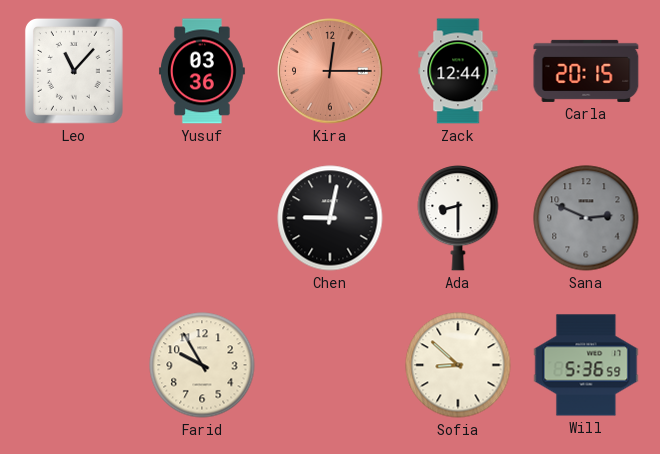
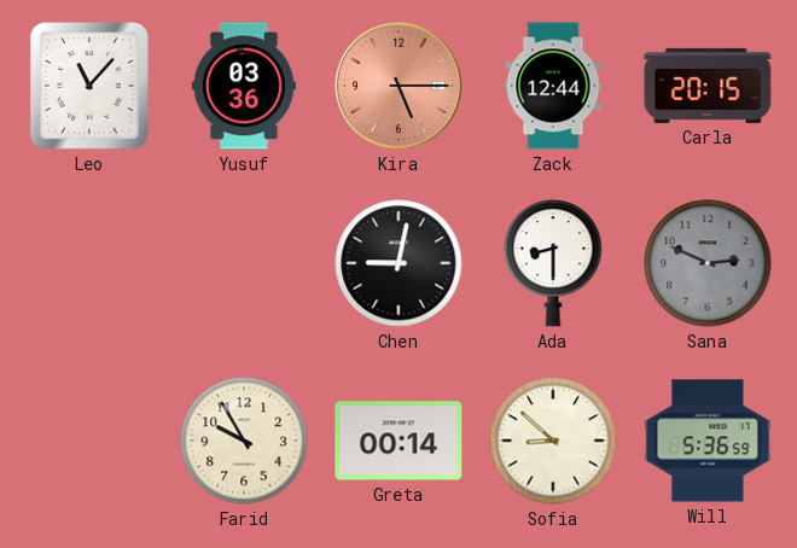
Kira: 12:15 -> 5:15
Greta: none -> 00:14
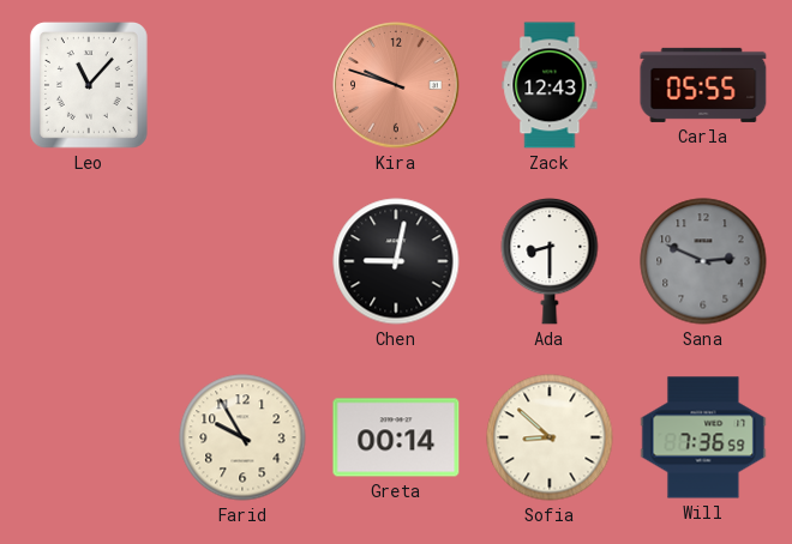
Yusuf: 03:36 -> none
Kira: 5:15 -> 9:48
Zack: 12:44 -> 12:43
Carla: 20:15 -> 05:55
Will: 5:36 -> 7:36
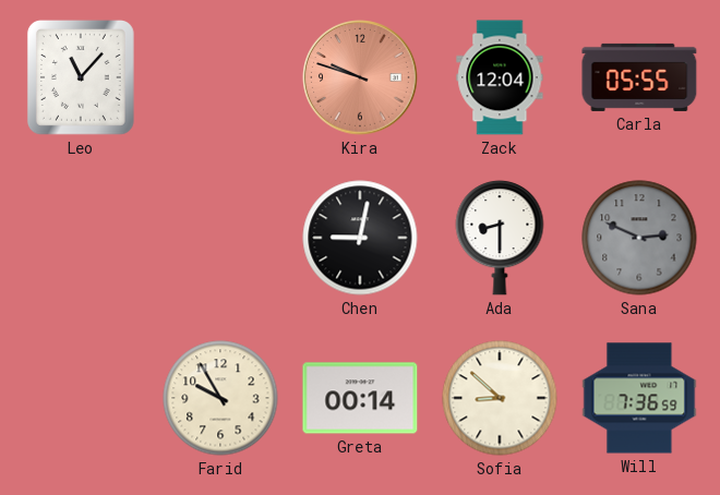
Zack: 12:43 -> 12:04
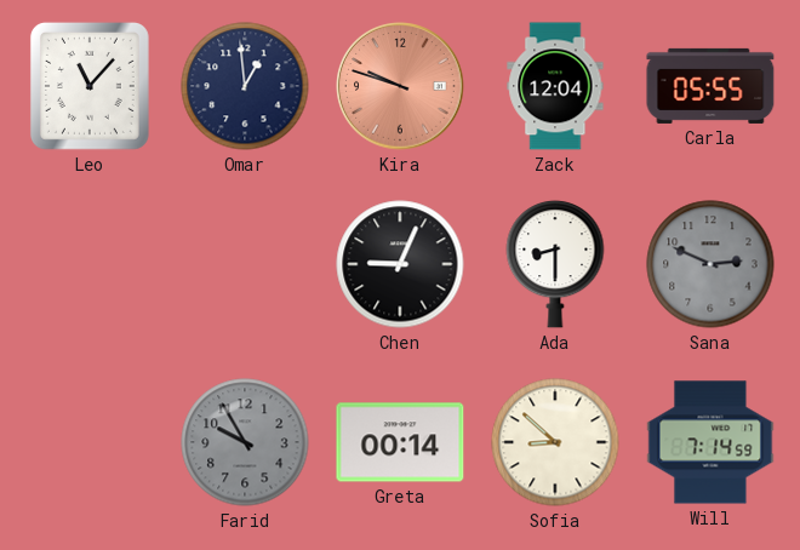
Omar: none -> 12:59
Chen: 9:02 -> 9:04
Farid dial: cream -> grey
Will: 7:36 -> 7:14
